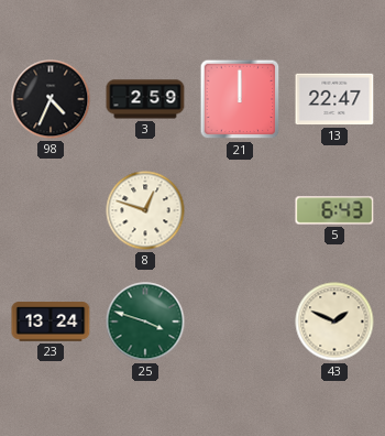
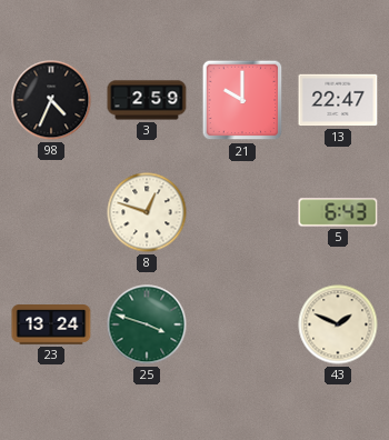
21: 12:00 -> 10:00
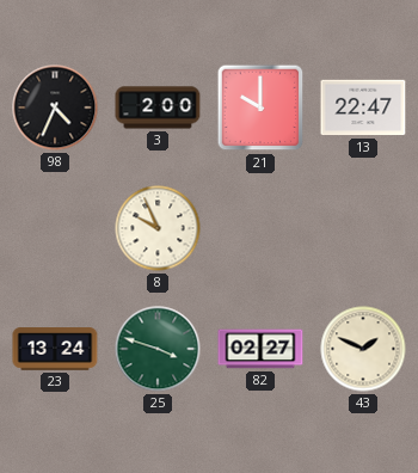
3: 2:59 -> 2:00
8: 12:48 -> 9:56
5: 6:43 -> none
82: none -> 02:27
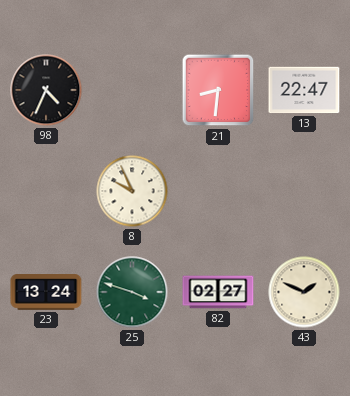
3: 2:00 -> none
21: 10:00 -> 8:31
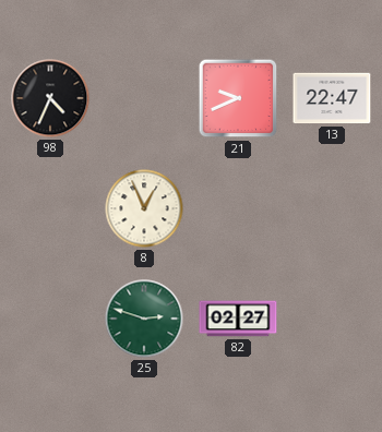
21: 8:31 -> 9:41
8: 9:56 -> 12:56
23: 13:24 -> none
25: 3:48 -> 2:48
43: 1:49 -> none
